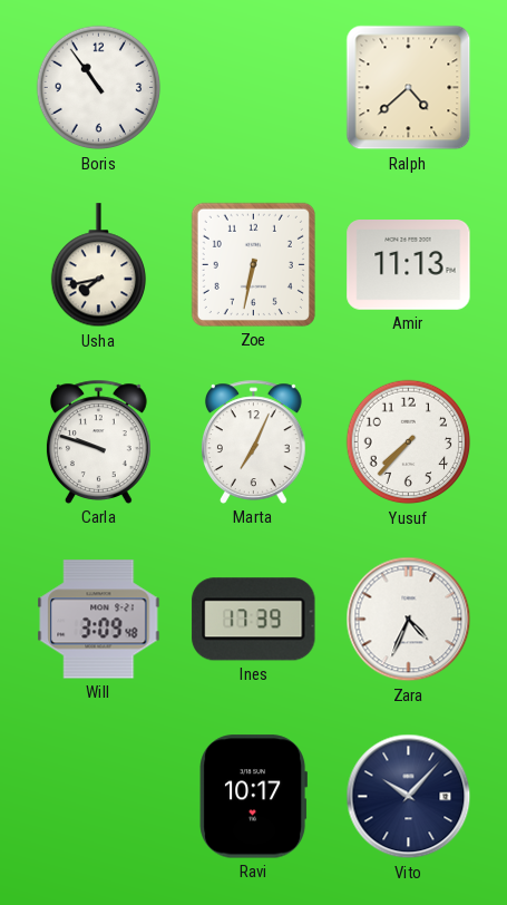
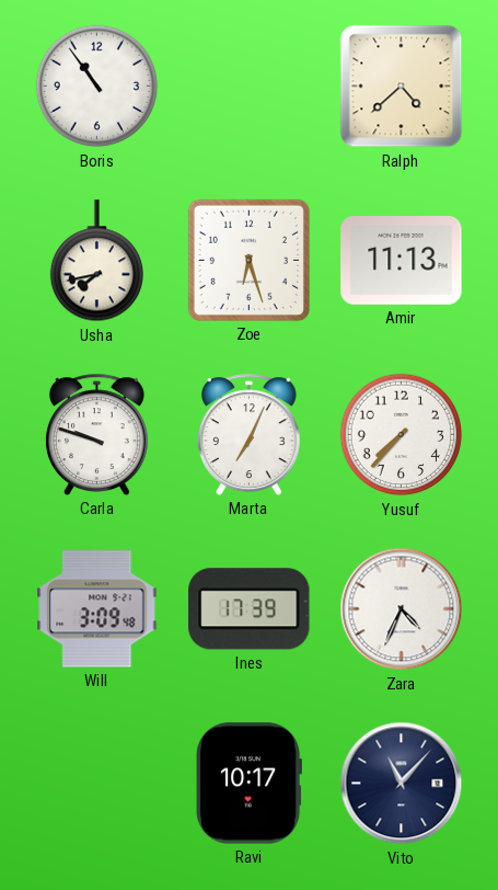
Zoe: 6:32 -> 6:27
Vito: 10:07 -> 11:07
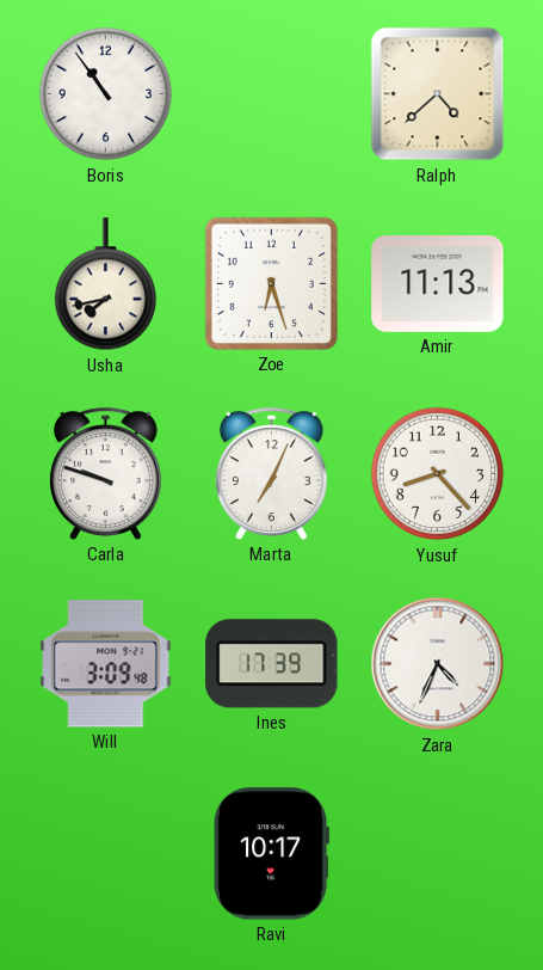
Yusuf: 7:37 -> 8:23
Vito: 11:07 -> none
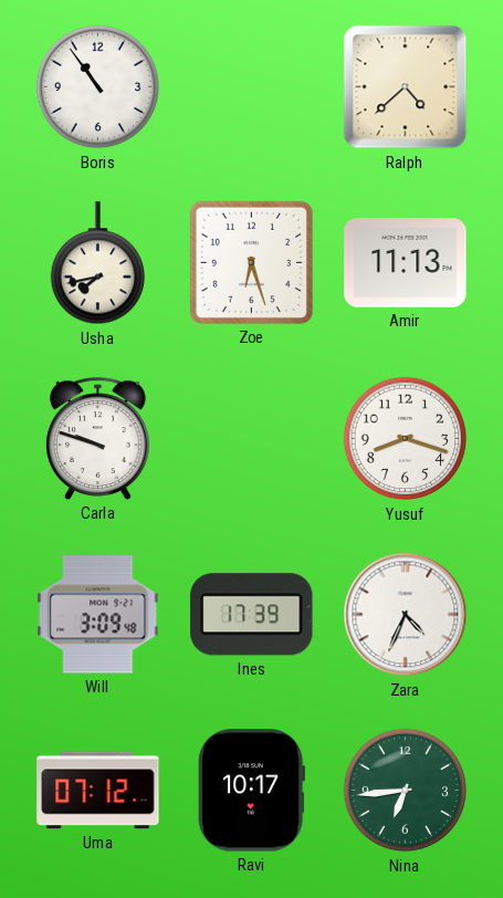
Marta: 7:04 -> none
Yusuf: 8:23 -> 8:18
Uma: none -> 07:12
Nina: none -> 6:44
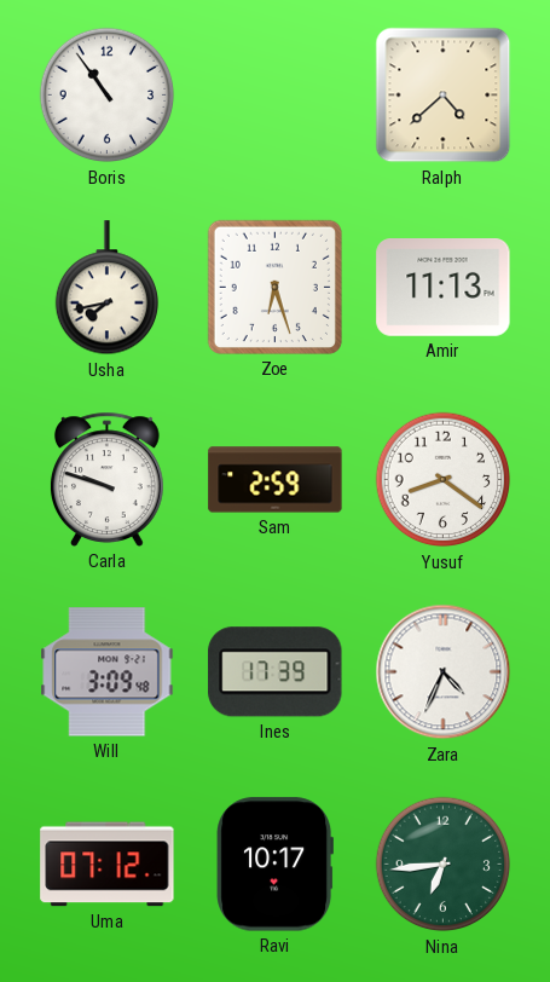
Sam: none -> 2:59
Yusuf: 8:18 -> 8:21
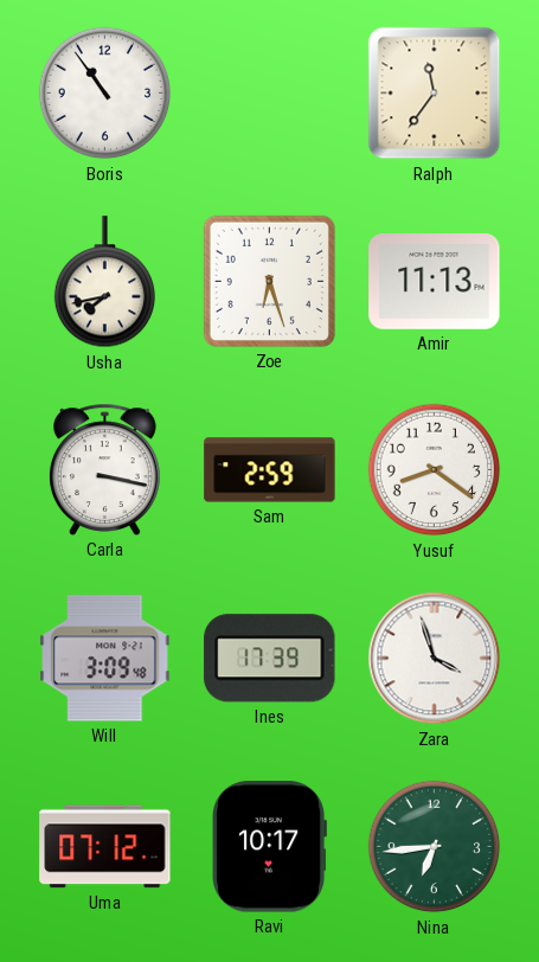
Ralph: 4:38 -> 11:36
Carla: 9:48 -> 3:17
Zara: 4:34 -> 3:57
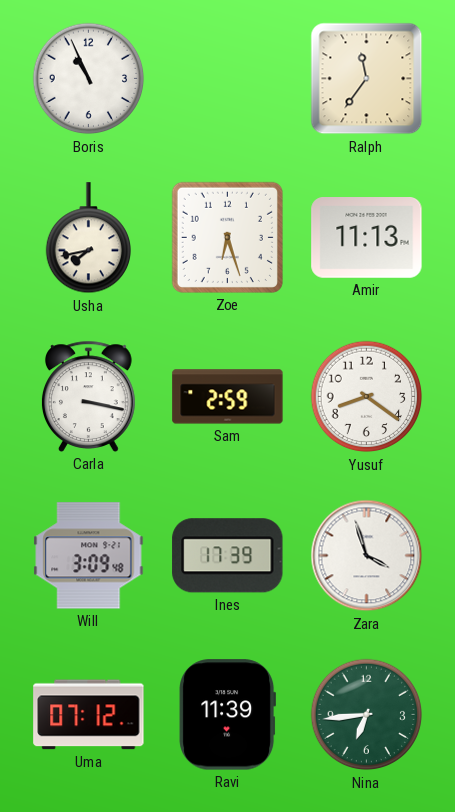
Boris: 10:54 -> 10:56
Ravi: 10:17 -> 11:39
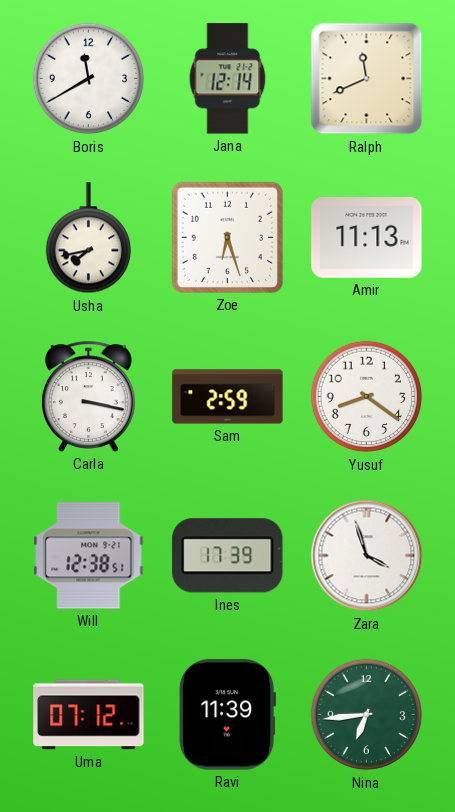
Boris: 10:56 -> 11:40
Jana: none -> 12:14
Ralph: 11:36 -> 11:41
Will: 3:09 -> 12:38
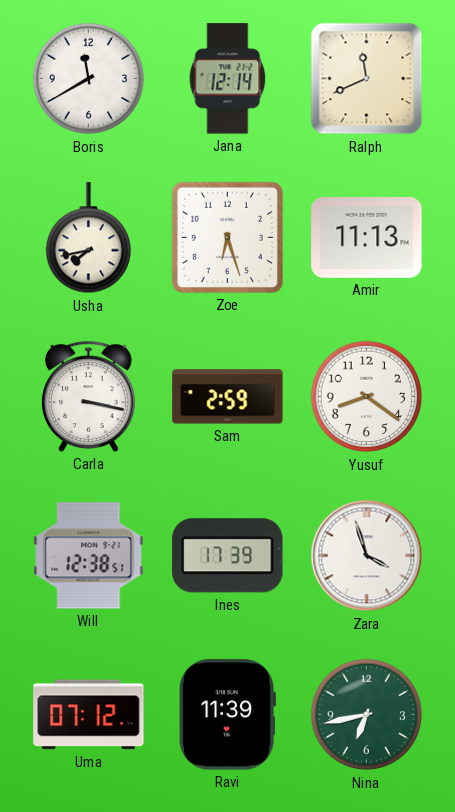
Nina: 6:44 -> 6:43
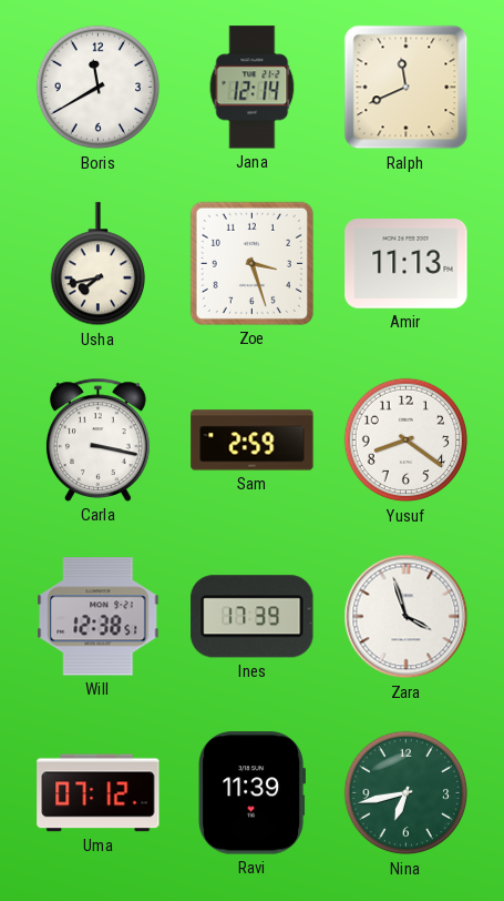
Zoe: 6:27 -> 3:27
